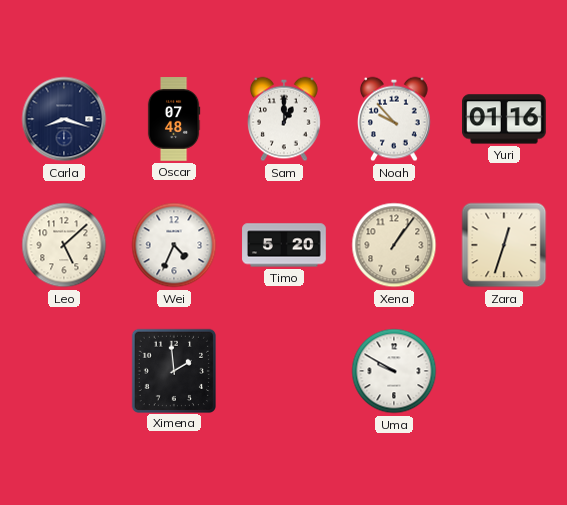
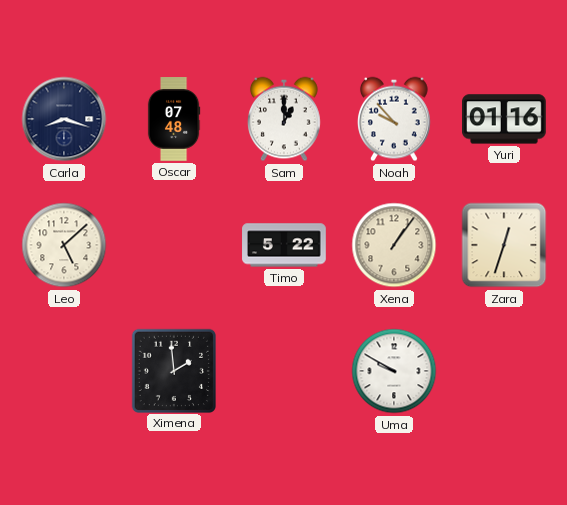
Wei: 4:34 -> none
Timo: 5:20 -> 5:22
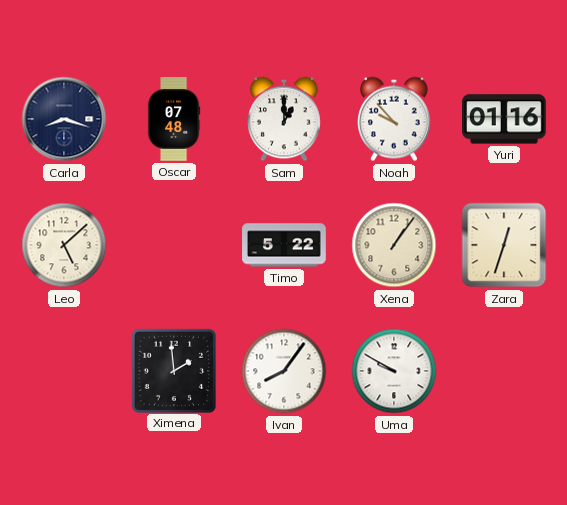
Ivan: none -> 8:06
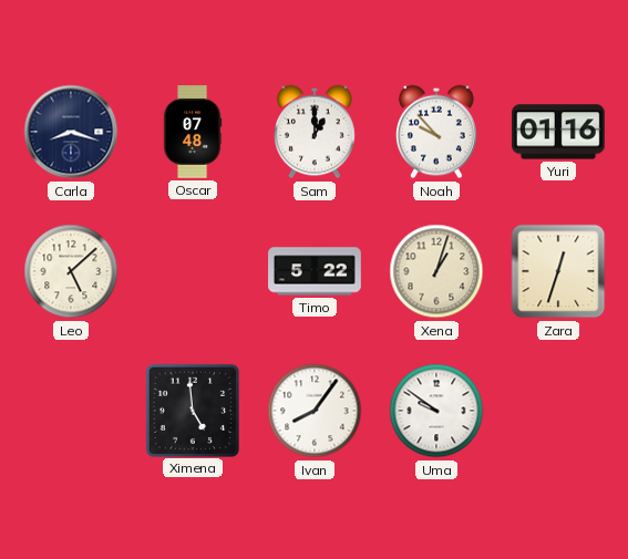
Xena: 1:06 -> 1:03
Ximena: 1:59 -> 4:59
Uma: 9:50 -> 9:51
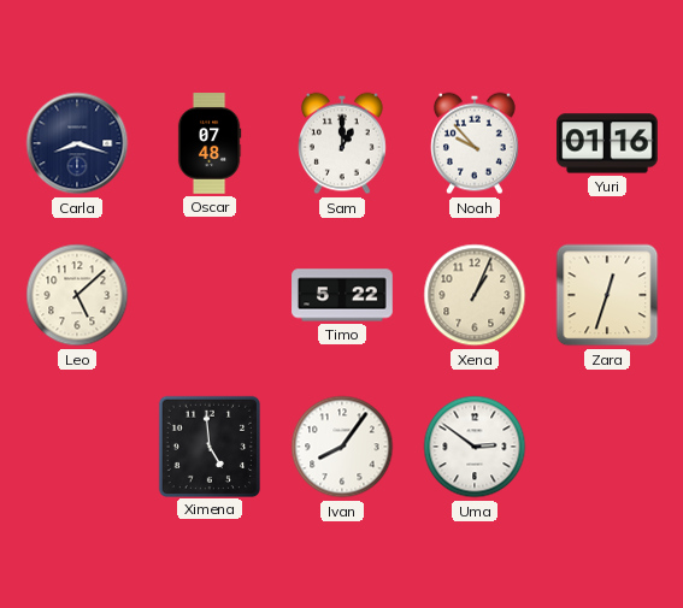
Xena: 1:03 -> 1:04
Uma: 9:51 -> 2:51
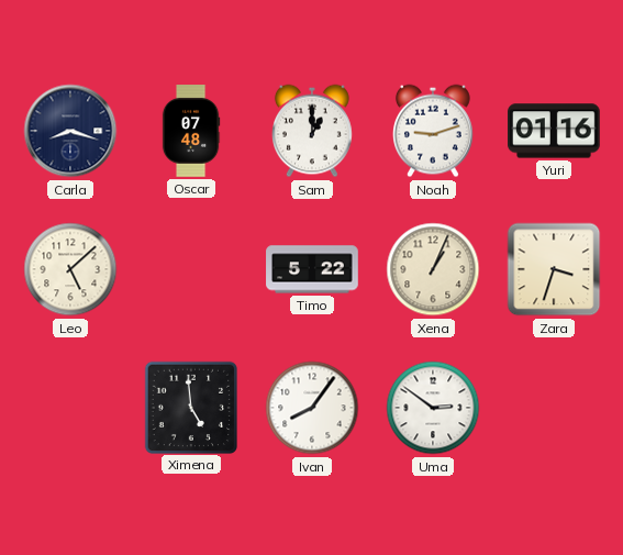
Noah: 9:53 -> 9:12
Zara: 12:33 -> 3:33
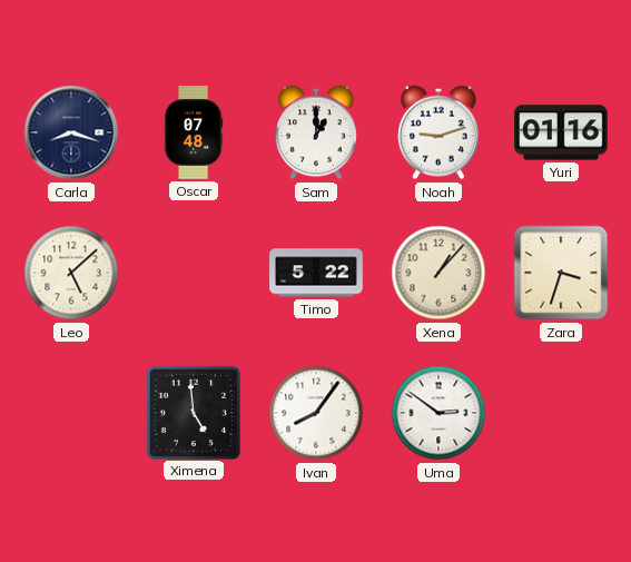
Xena: 1:04 -> 1:07
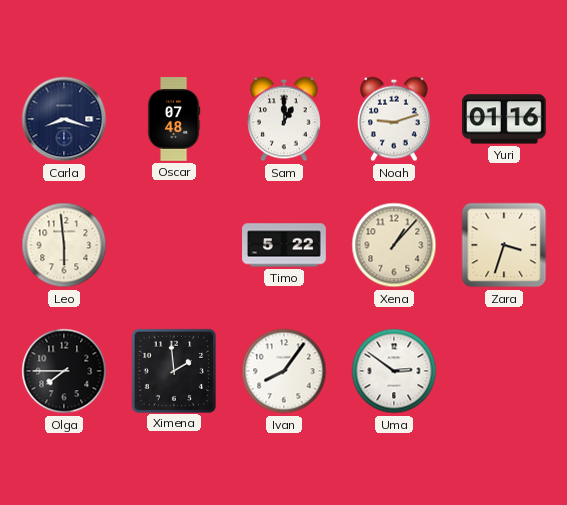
Leo: 5:08 -> 5:59
Olga: none -> 7:45
Ximena: 4:59 -> 1:59
